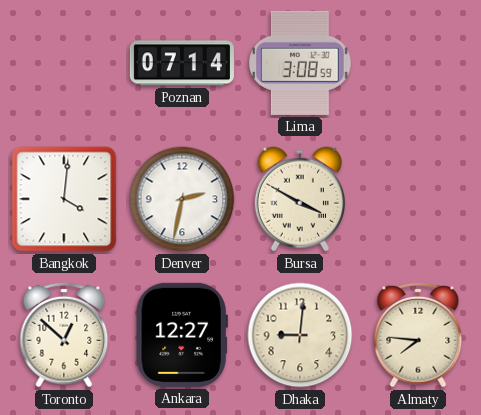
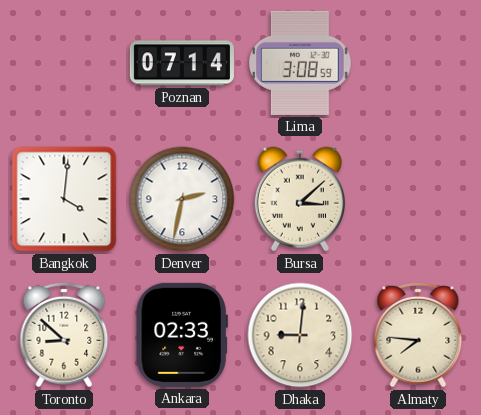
Bursa: 3:50 -> 3:08
Toronto: 12:52 -> 8:52
Ankara: 12:27 -> 02:33
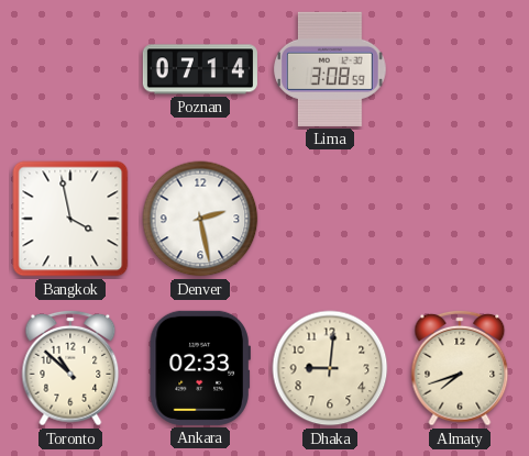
Bangkok: 4:01 -> 3:58
Denver: 2:32 -> 2:28
Bursa: 3:08 -> none
Toronto: 8:52 -> 10:52
Almaty: 7:46 -> 7:42
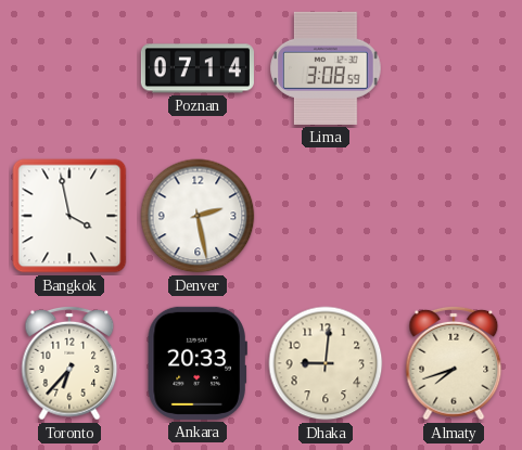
Toronto: 10:52 -> 6:37
Ankara: 02:33 -> 20:33
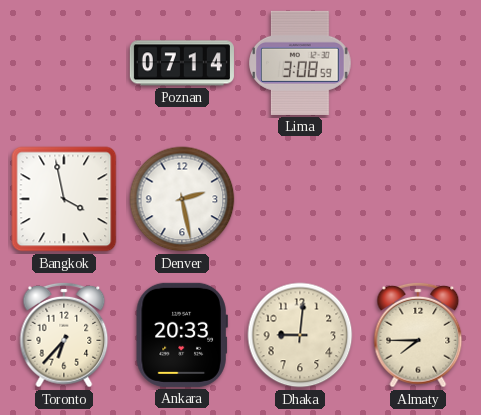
Almaty: 7:42 -> 7:45
